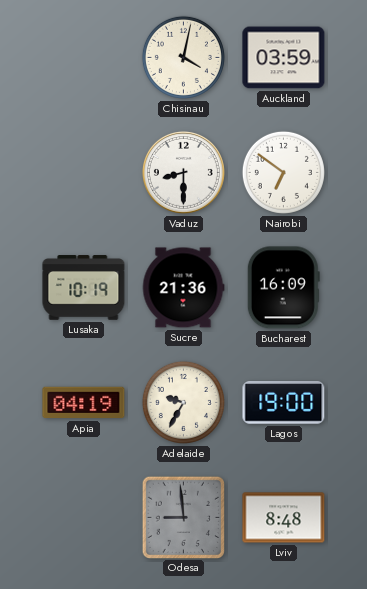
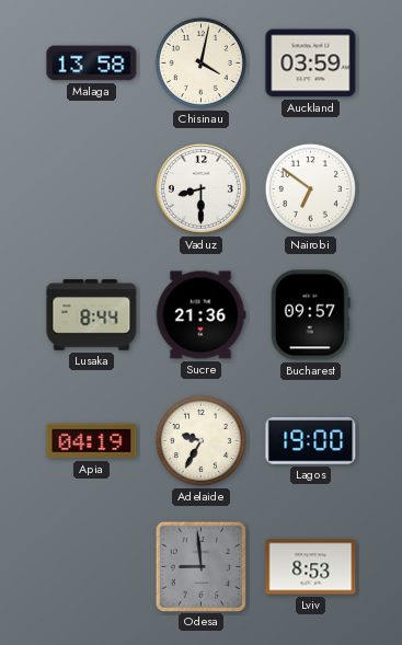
Malaga: none -> 13:58
Lusaka: 10:19 -> 8:44
Bucharest: 16:09 -> 09:57
Lviv: 8:48 -> 8:53
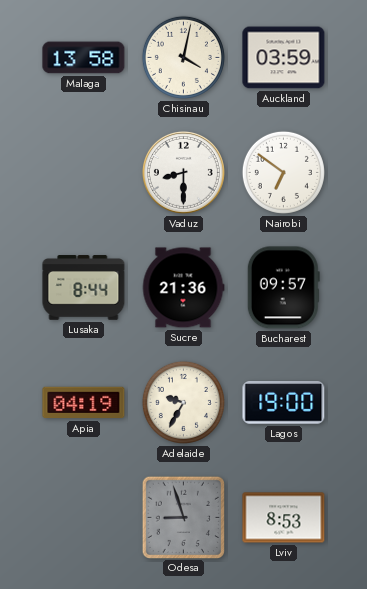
Odesa: 8:59 -> 8:57
